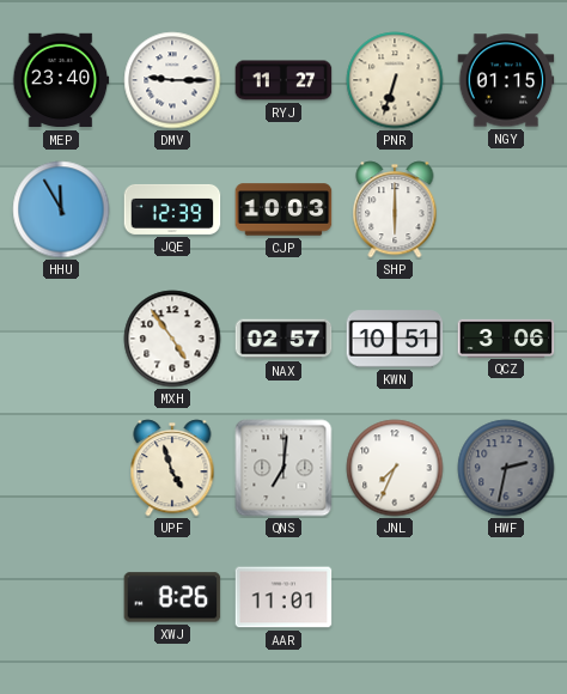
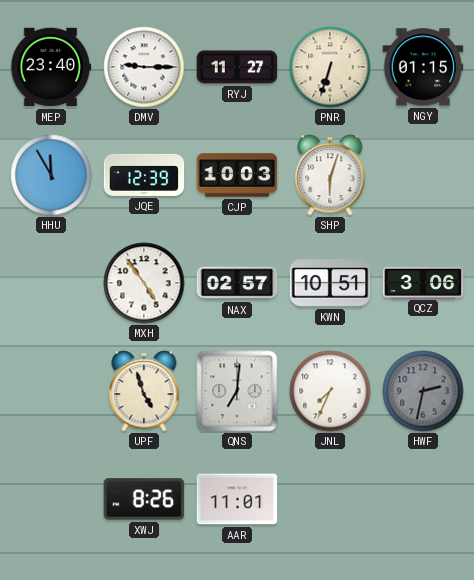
SHP: 6:00 -> 6:03
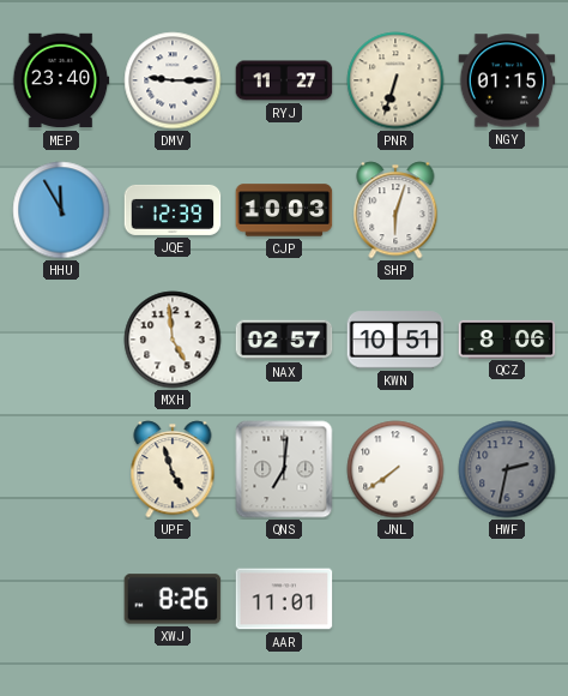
MXH: 4:54 -> 4:59
QCZ: 3:06 -> 8:06
JNL: 7:34 -> 7:39
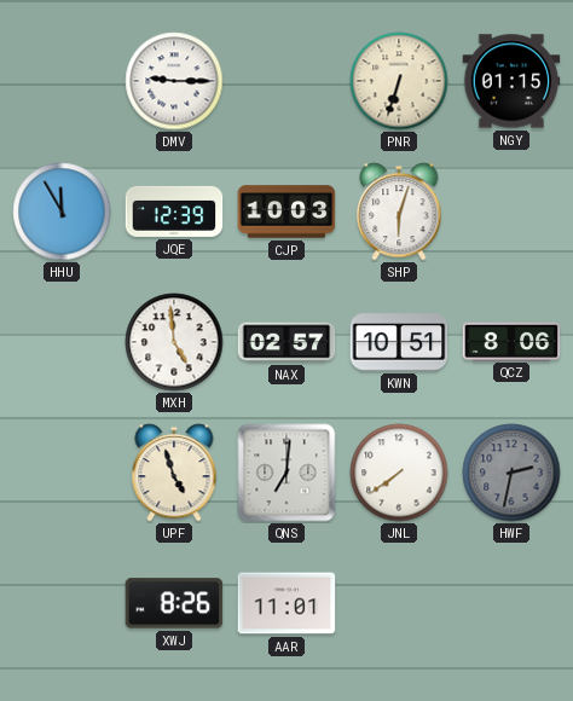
MEP: 23:40 -> none
RYJ: 11:27 -> none
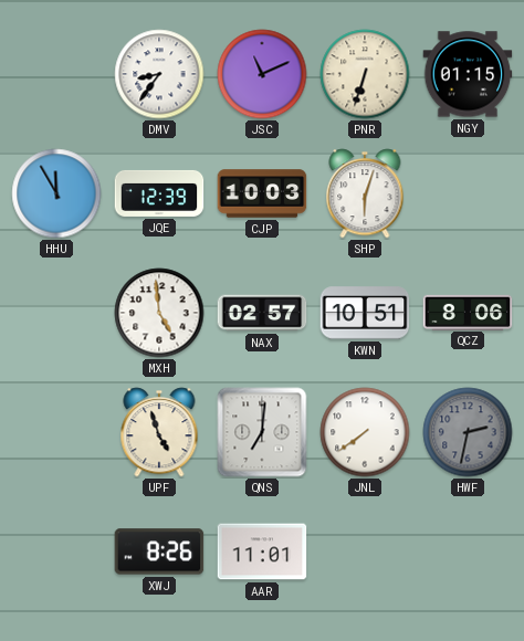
DMV: 9:15 -> 8:36
JSC: none -> 11:11
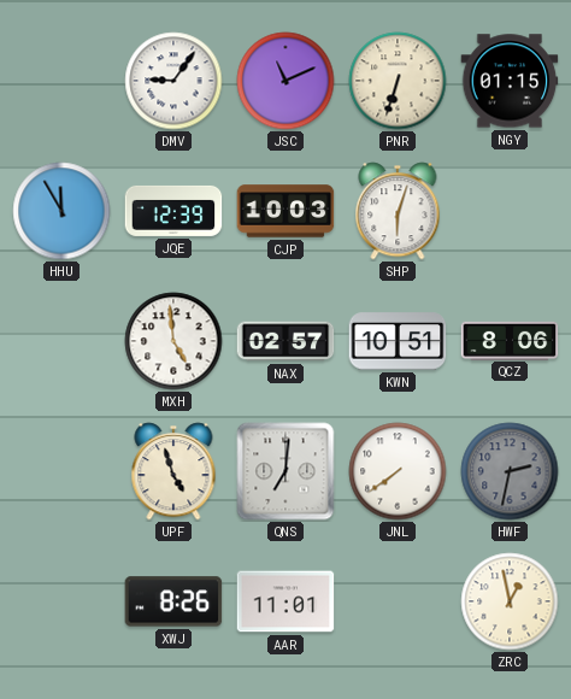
DMV: 8:36 -> 9:06
ZRC: none -> 12:58
